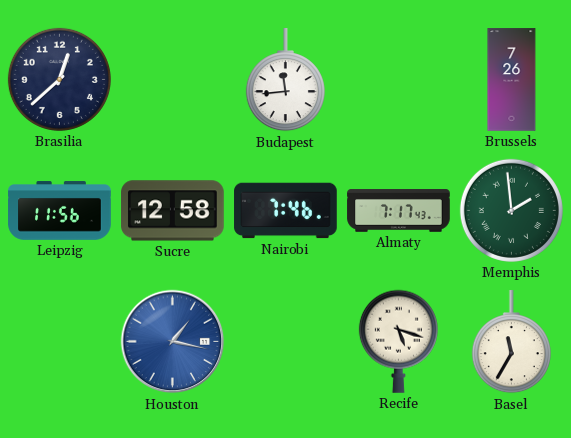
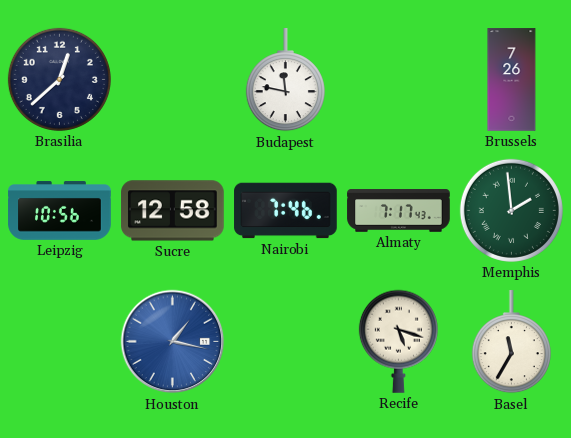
Budapest: 11:44 -> 11:47
Leipzig: 11:56 -> 10:56
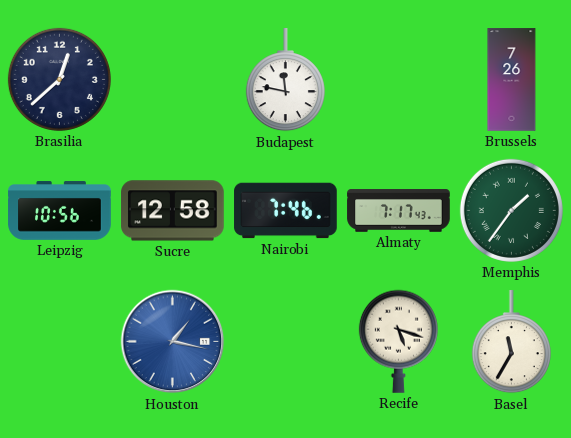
Memphis: 1:59 -> 1:36
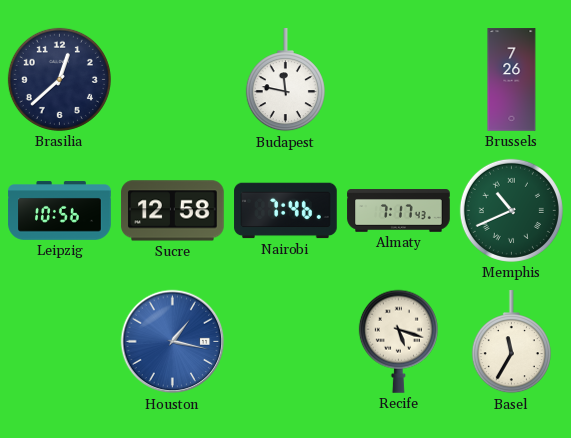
Memphis: 1:36 -> 10:41
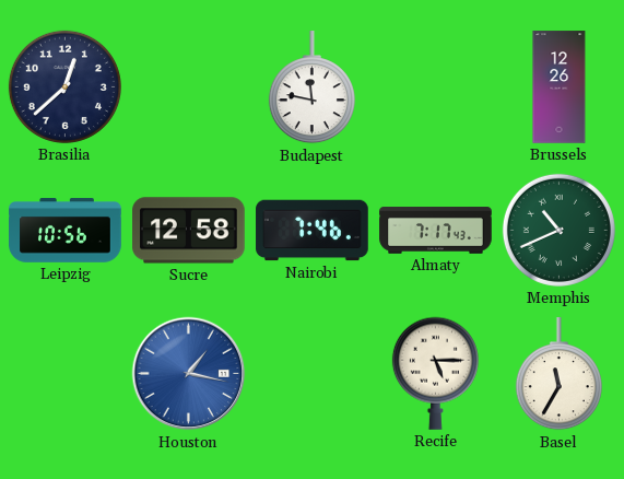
Brussels: 7:26 -> 12:26
Recife: 5:18 -> 5:15
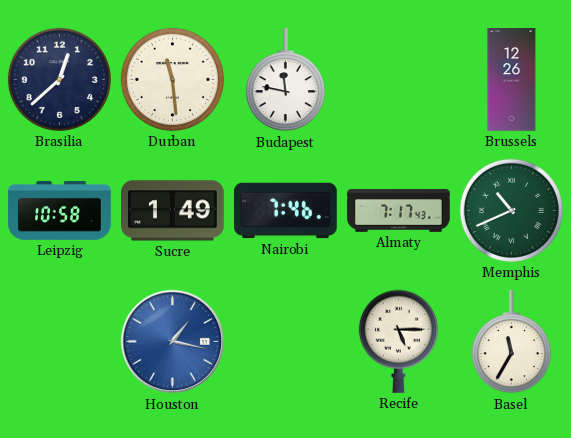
Durban: none -> 11:29
Leipzig: 10:56 -> 10:58
Sucre: 12:58 -> 1:49
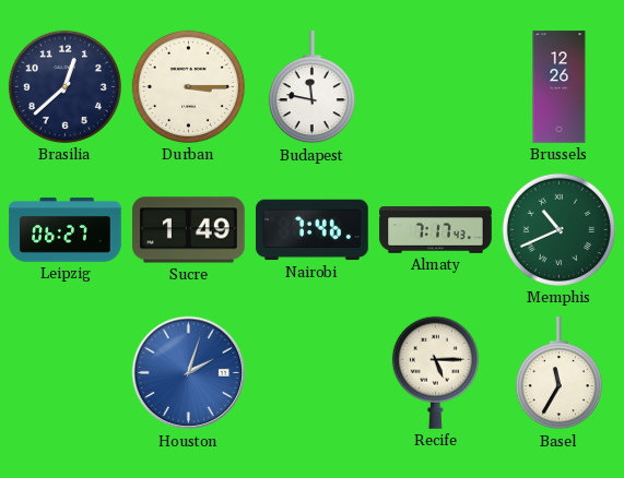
Durban: 11:29 -> 3:15
Leipzig: 10:58 -> 06:27
Houston: 1:17 -> 2:03
